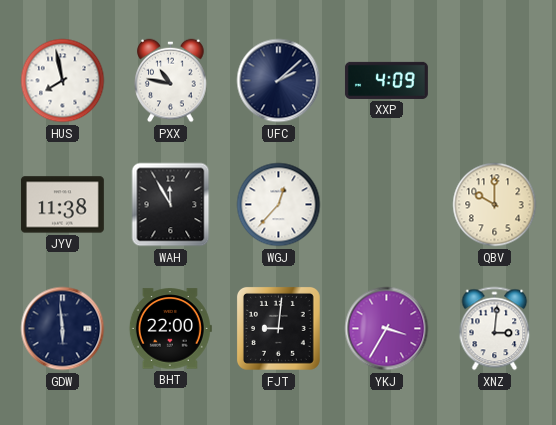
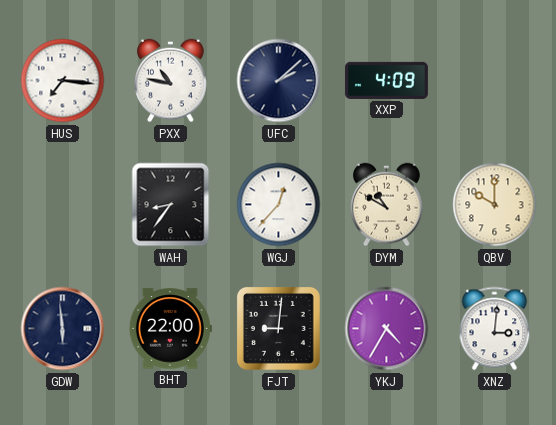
HUS: 7:58 -> 7:16
JYV: 11:38 -> none
WAH: 11:55 -> 8:36
DYM: none -> 10:50
YKJ: 3:35 -> 4:35
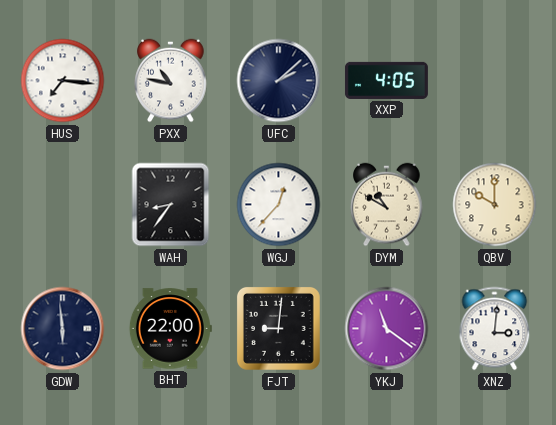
XXP: 4:09 -> 4:05
YKJ: 4:35 -> 11:21
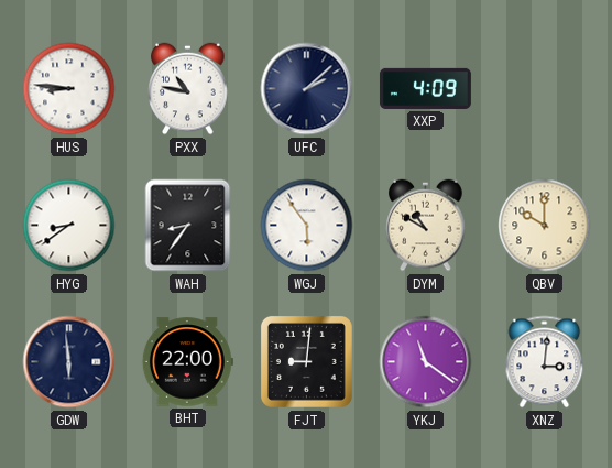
HUS: 7:16 -> 8:46
XXP: 4:05 -> 4:09
HYG: none -> 8:39
WGJ: 12:37 -> 5:54
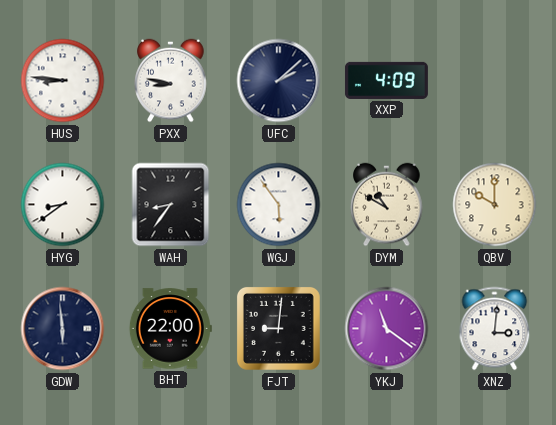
PXX: 10:47 -> 8:47
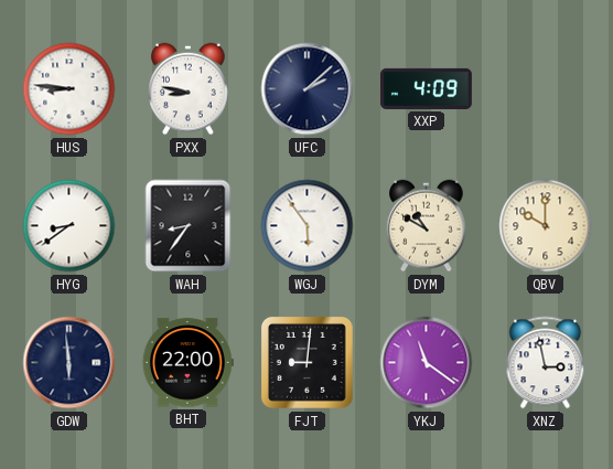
XNZ: 3:01 -> 2:58
